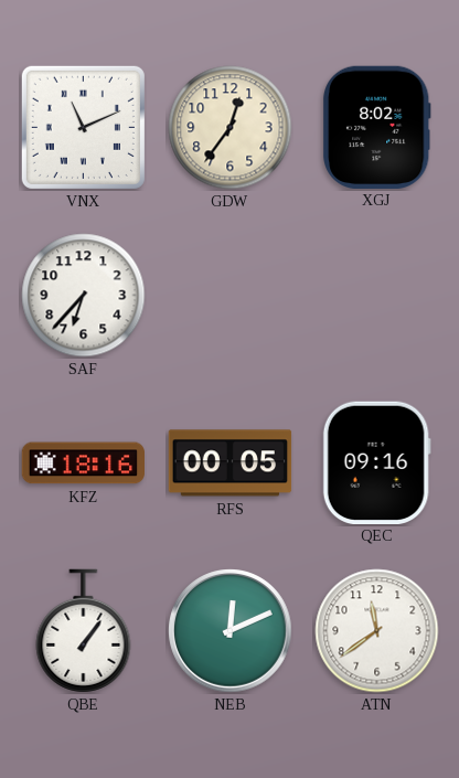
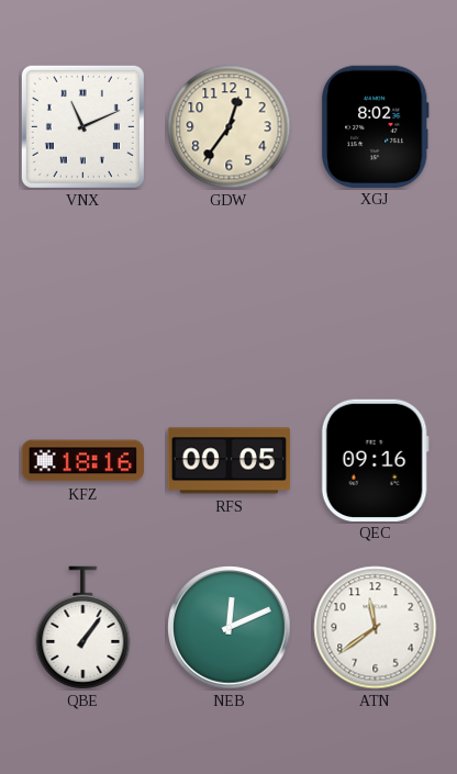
SAF: 6:37 -> none
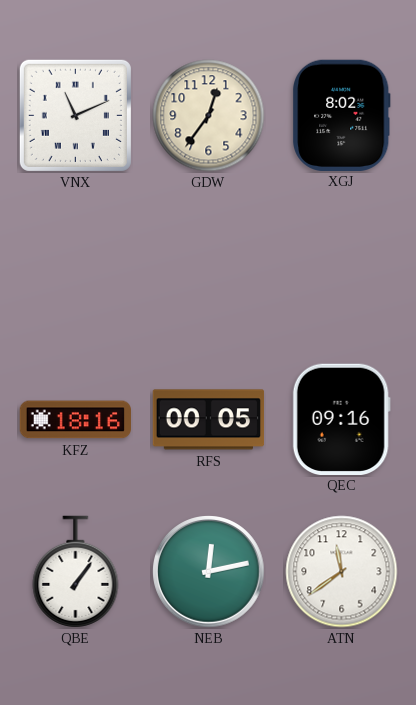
NEB: 12:11 -> 12:13
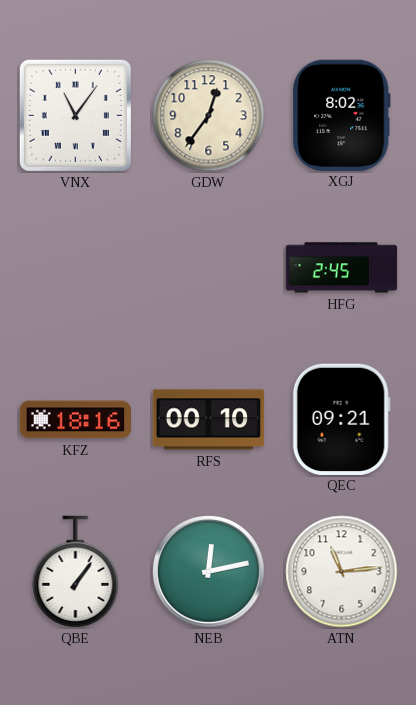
VNX: 11:11 -> 11:06
HFG: none -> 2:45
RFS: 00:05 -> 00:10
QEC: 09:16 -> 09:21
ATN: 11:39 -> 11:14
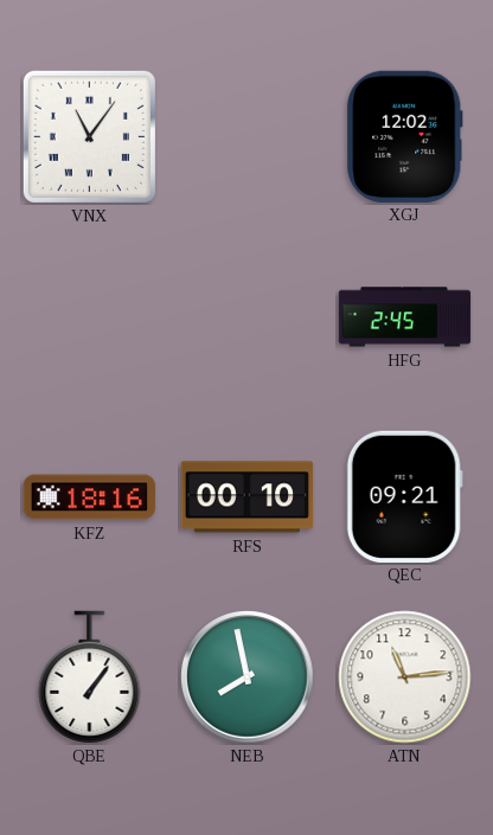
GDW: 12:36 -> none
XGJ: 8:02 -> 12:02
NEB: 12:13 -> 7:58
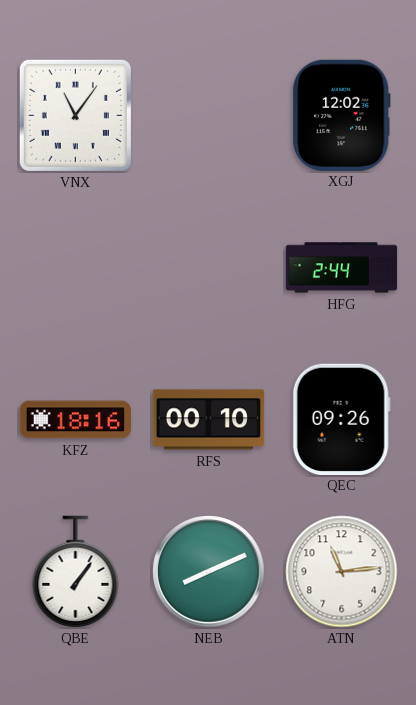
HFG: 2:45 -> 2:44
QEC: 09:21 -> 09:26
NEB: 7:58 -> 8:11
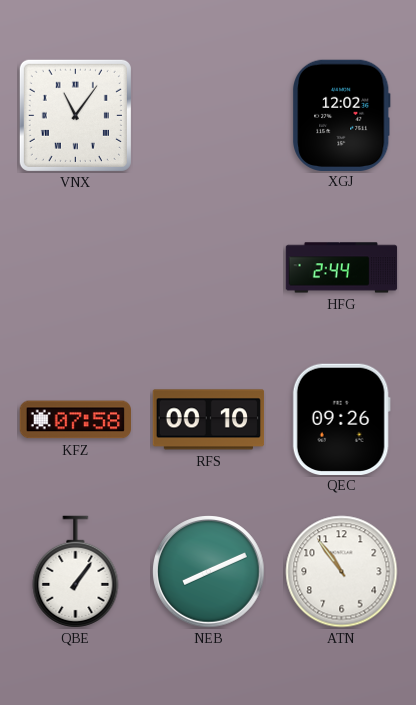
KFZ: 18:16 -> 07:58
ATN: 11:14 -> 10:54
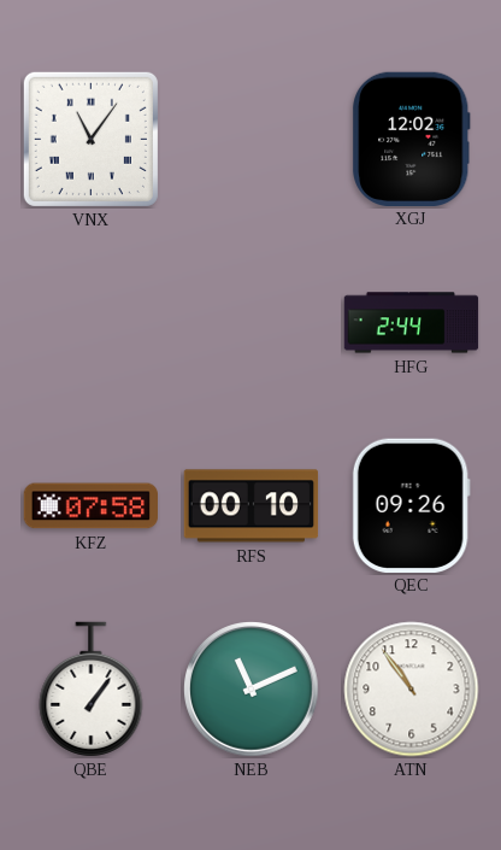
NEB: 8:11 -> 11:11
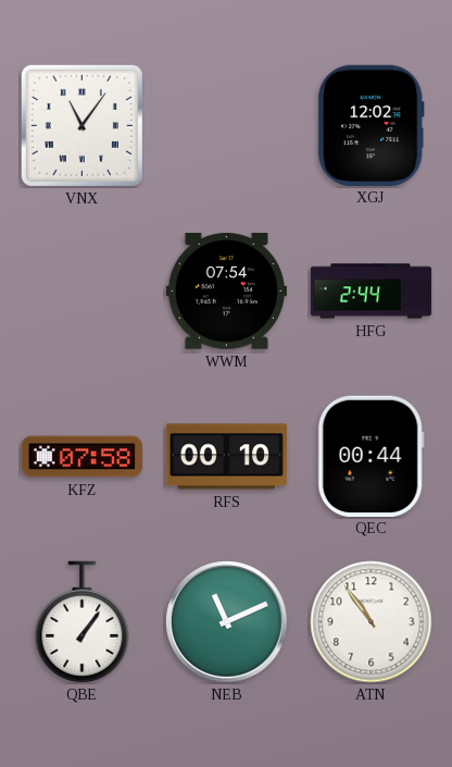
WWM: none -> 07:54
QEC: 09:26 -> 00:44
